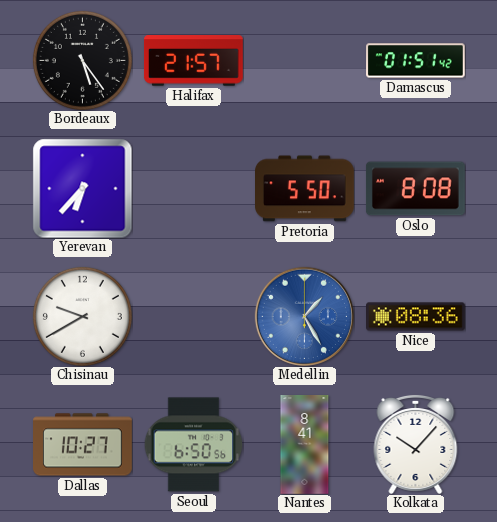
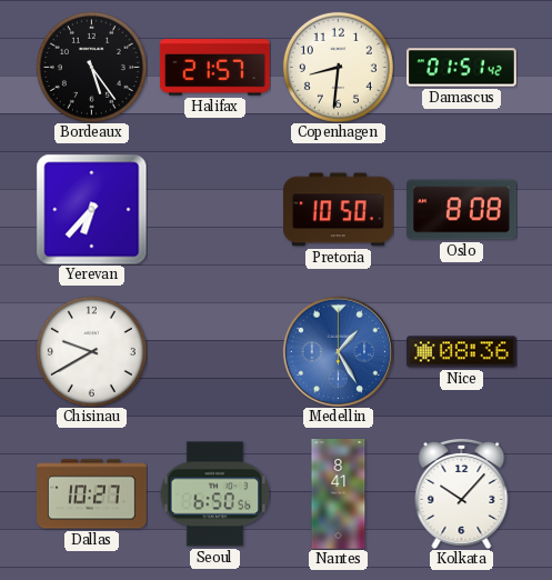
Copenhagen: none -> 8:31
Pretoria: 5:50 -> 10:50
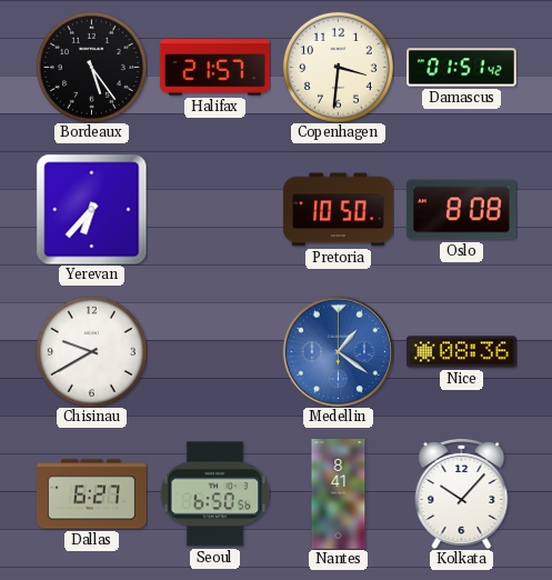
Copenhagen: 8:31 -> 3:31
Medellin: 1:25 -> 1:21
Dallas: 10:27 -> 6:27
